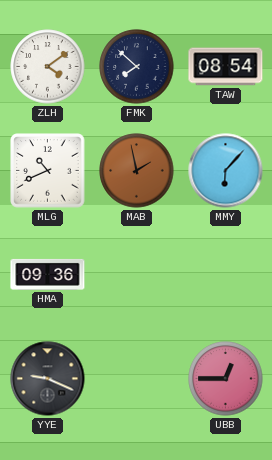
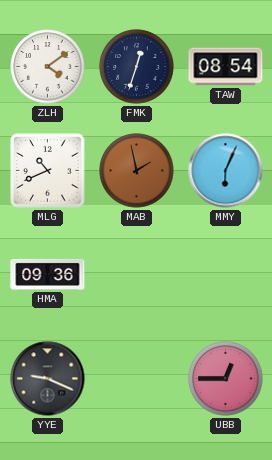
FMK: 7:52 -> 12:33
MMY: 6:07 -> 6:04
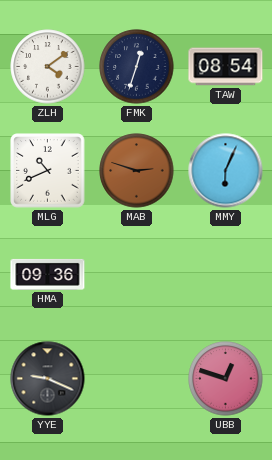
MAB: 1:58 -> 2:48
UBB: 12:45 -> 12:48
